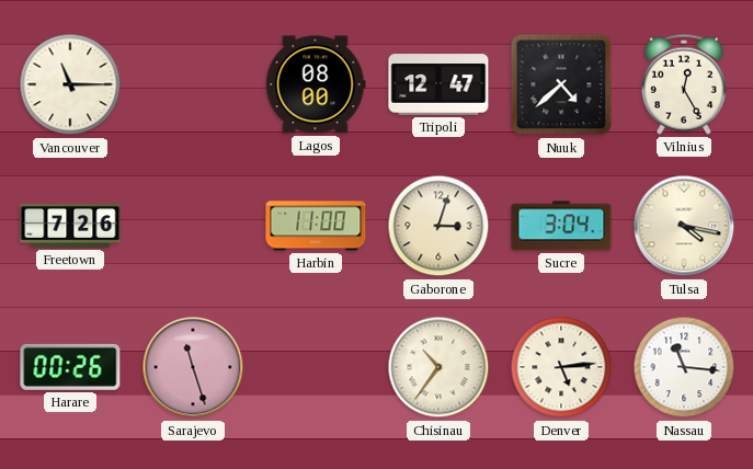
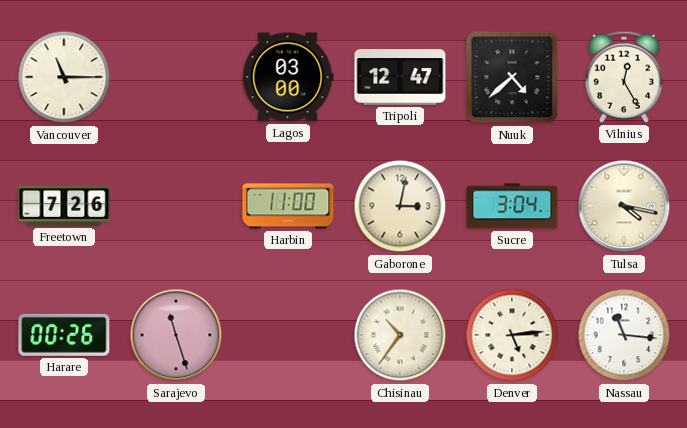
Lagos: 08:00 -> 03:00
Gaborone: 3:03 -> 3:02
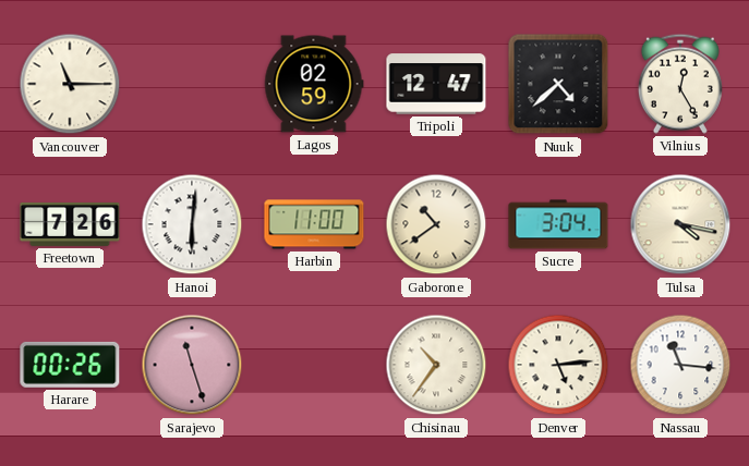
Lagos: 03:00 -> 02:59
Hanoi: none -> 6:01
Gaborone: 3:02 -> 10:39
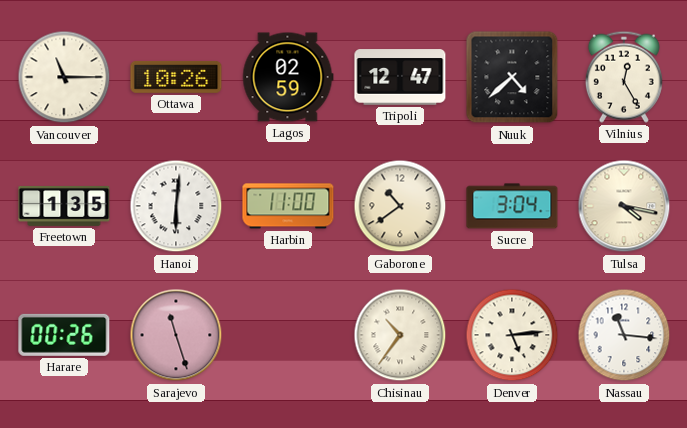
Ottawa: none -> 10:26
Freetown: 7:26 -> 1:35
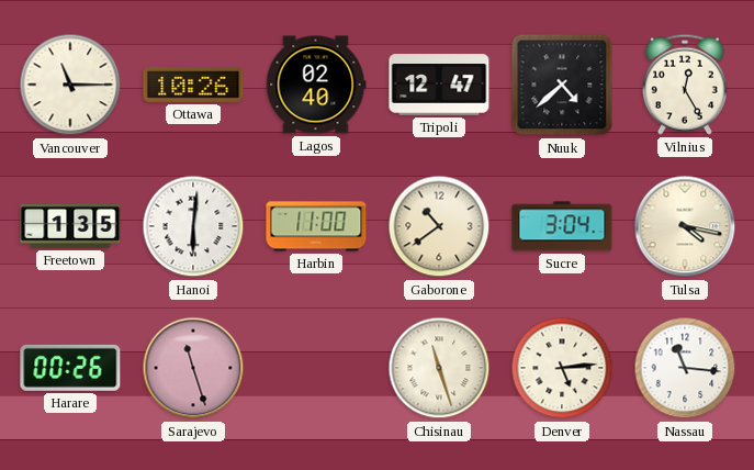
Lagos: 02:59 -> 02:40
Chisinau: 10:36 -> 11:27
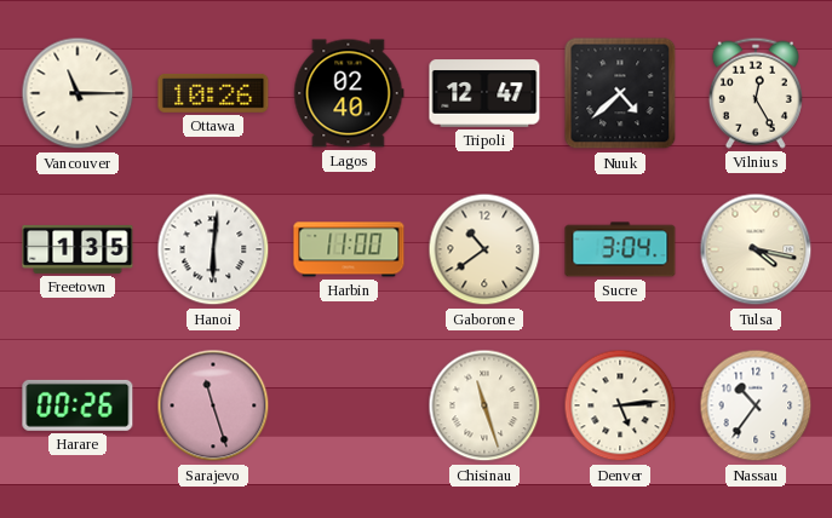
Nassau: 11:16 -> 10:36
